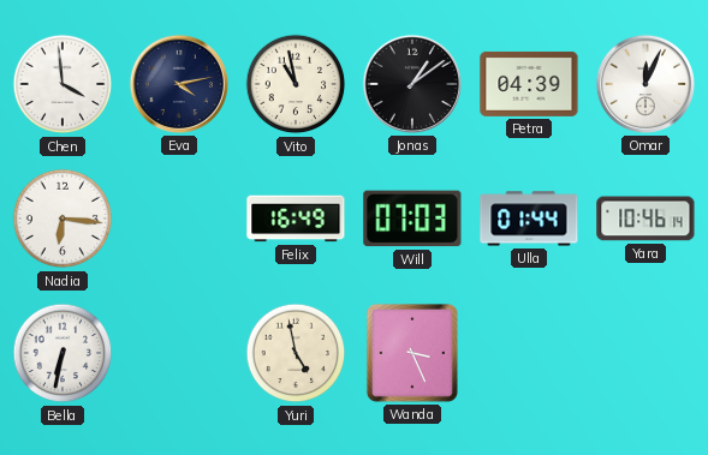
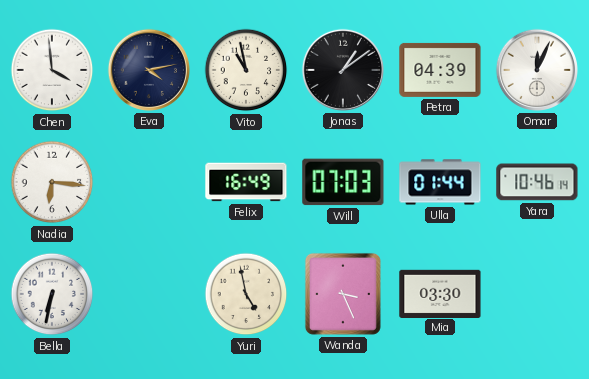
Mia: none -> 03:30
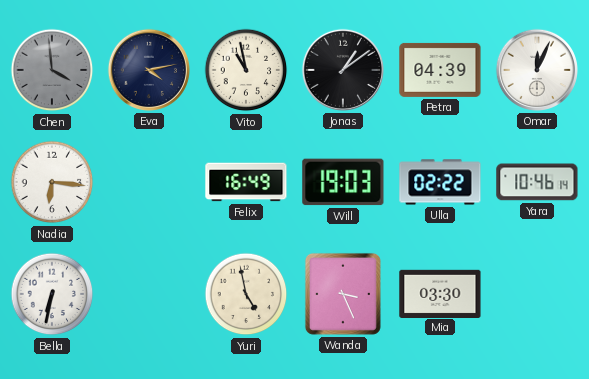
Chen dial: white -> grey
Will: 07:03 -> 19:03
Ulla: 01:44 -> 02:22
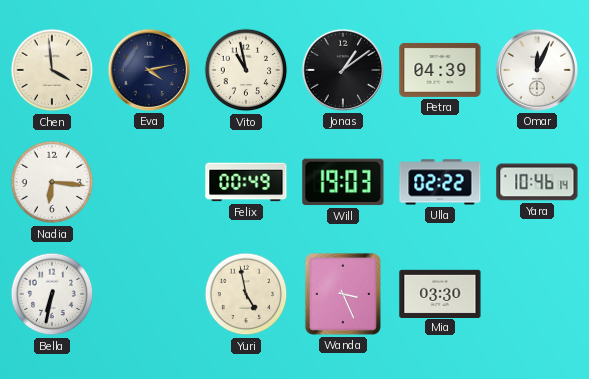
Chen dial: grey -> cream
Felix: 16:49 -> 00:49
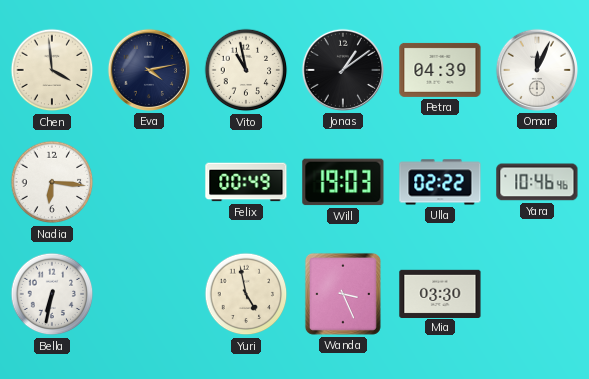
Yara: 10:46:14 -> 10:46:46
